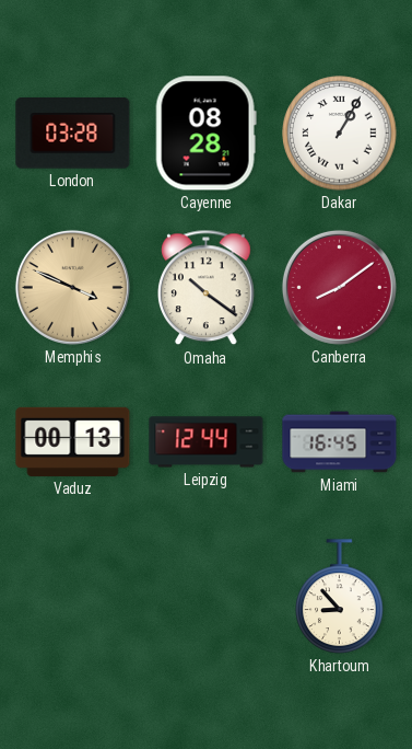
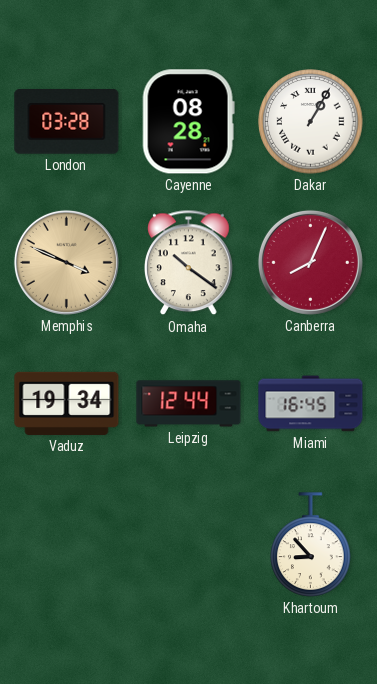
Canberra: 8:09 -> 8:04
Vaduz: 00:13 -> 19:34
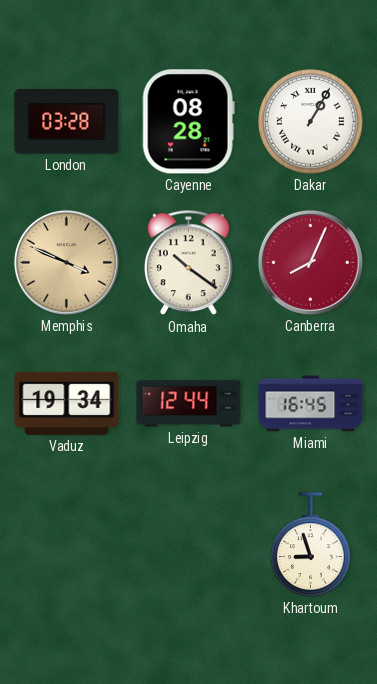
Khartoum: 8:53 -> 8:57
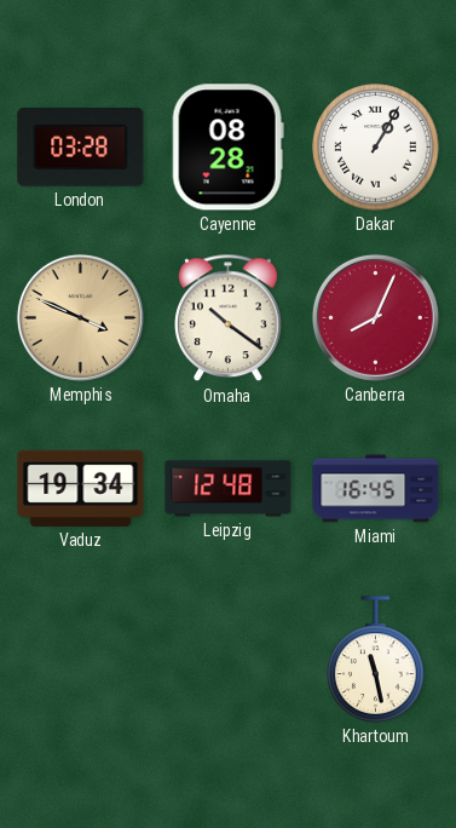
Leipzig: 12:44 -> 12:48
Khartoum: 8:57 -> 11:28
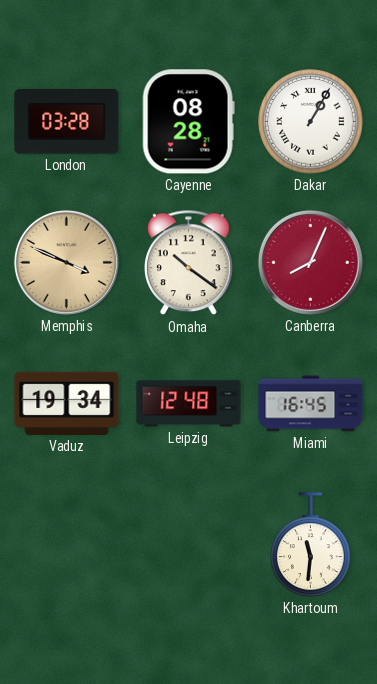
Khartoum: 11:28 -> 11:31
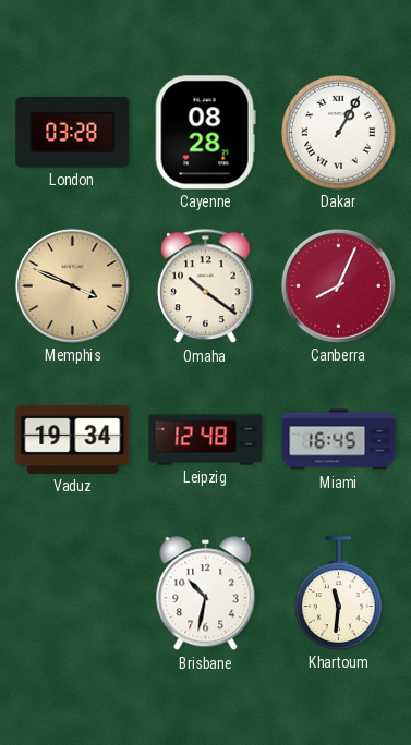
Brisbane: none -> 10:32
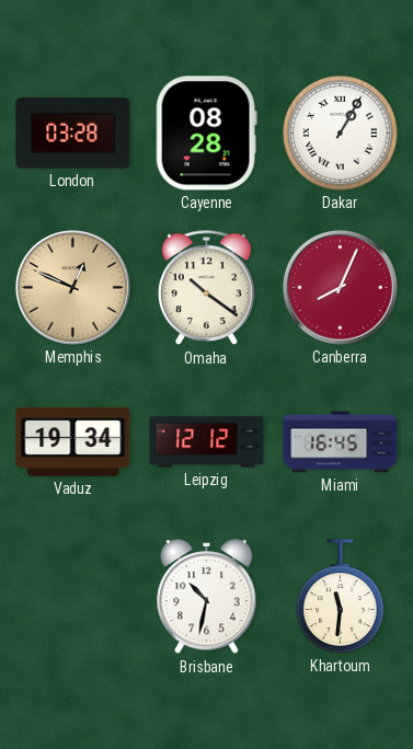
Memphis: 3:49 -> 12:49
Leipzig: 12:48 -> 12:12
